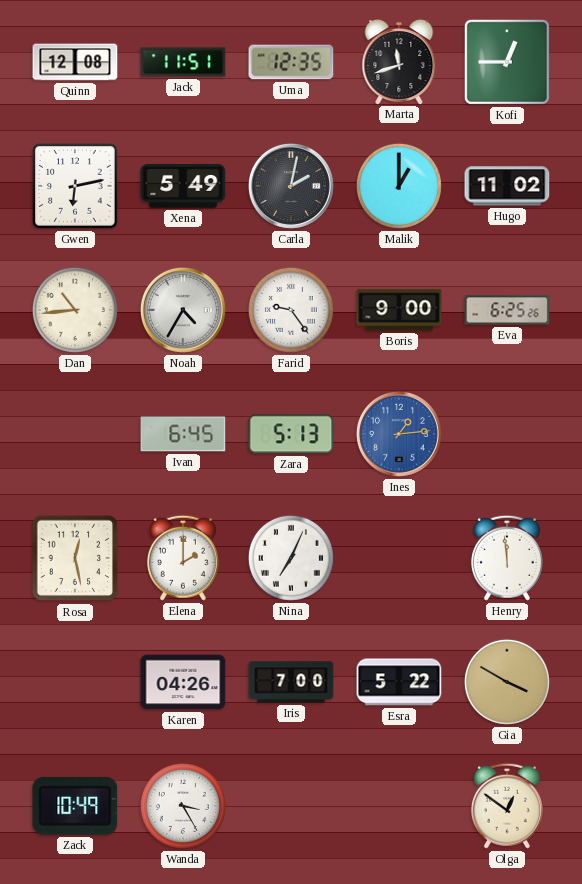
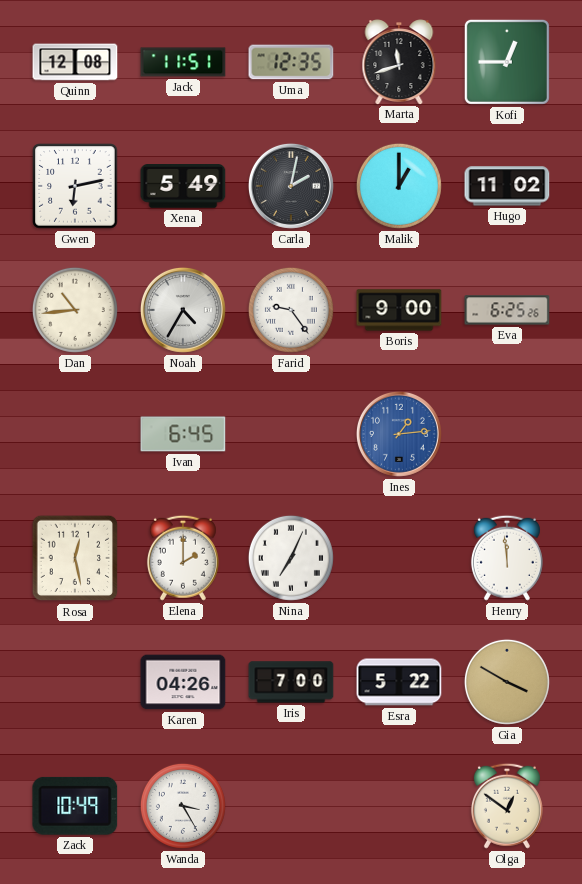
Zara: 5:13 -> none
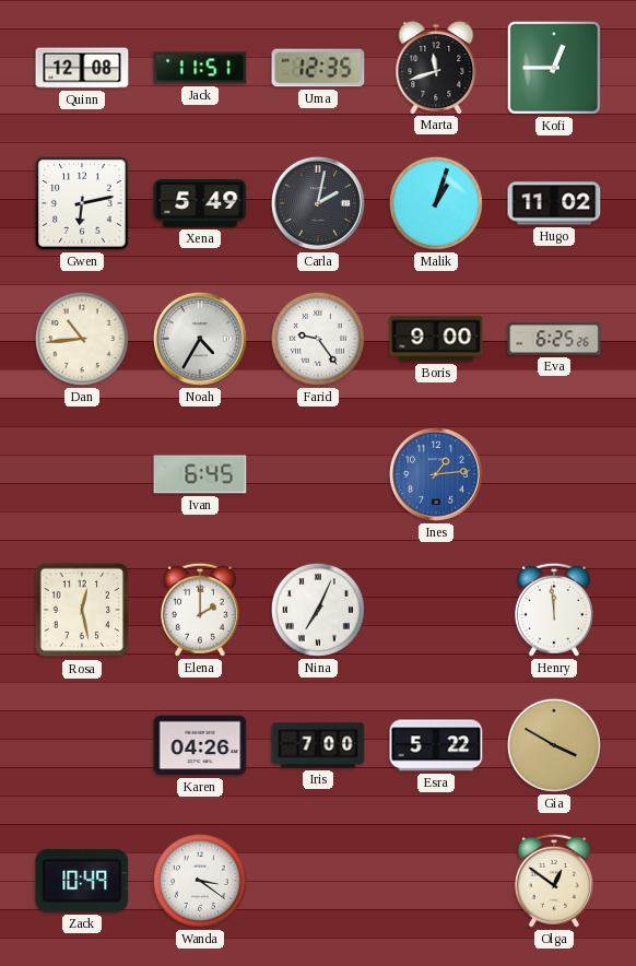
Malik: 1:00 -> 1:03
Wanda: 3:25 -> 3:21
